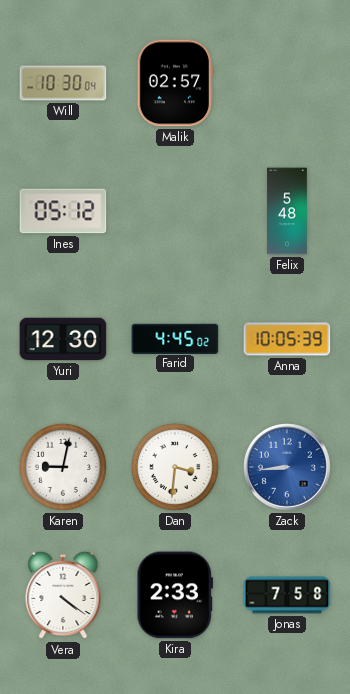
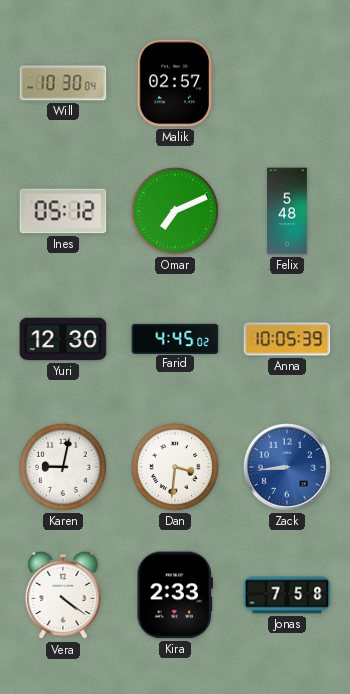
Omar: none -> 7:11
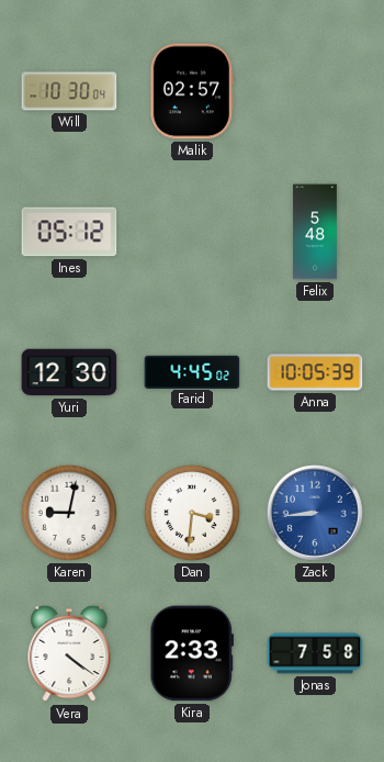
Omar: 7:11 -> none
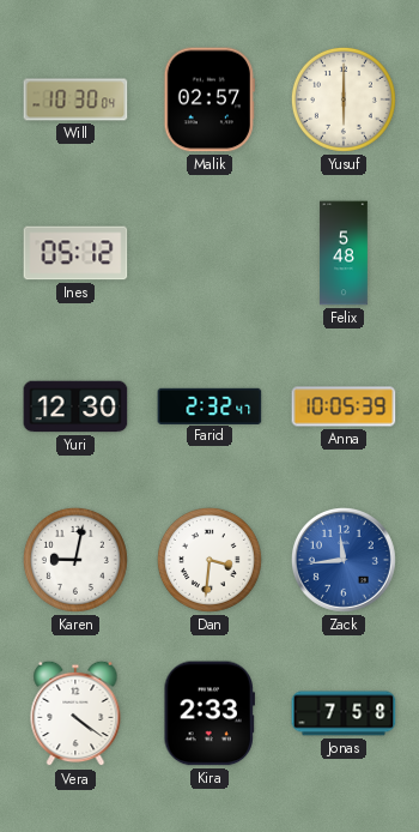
Yusuf: none -> 6:00
Farid: 4:45 -> 2:32
Zack: 8:44 -> 11:44
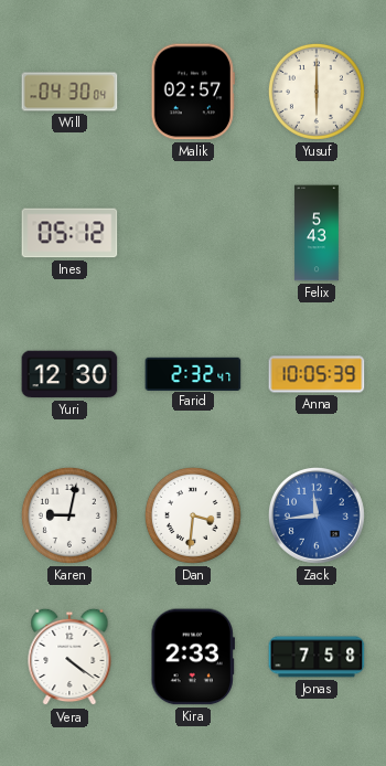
Will: 10:30 -> 04:30
Felix: 5:48 -> 5:43
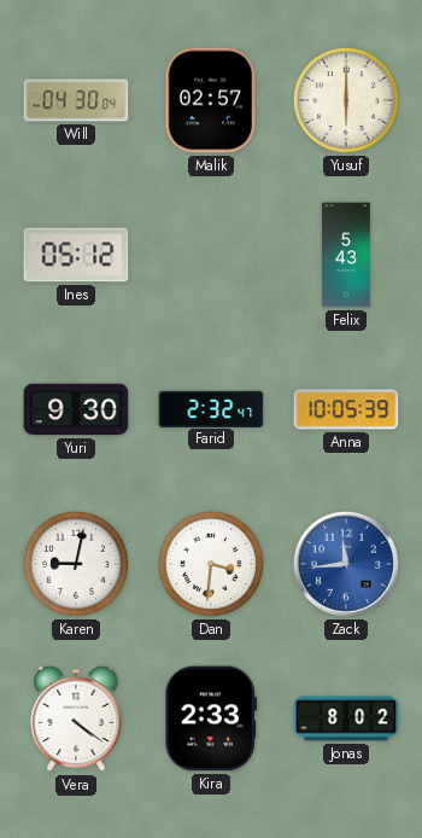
Yuri: 12:30 -> 9:30
Jonas: 7:58 -> 8:02
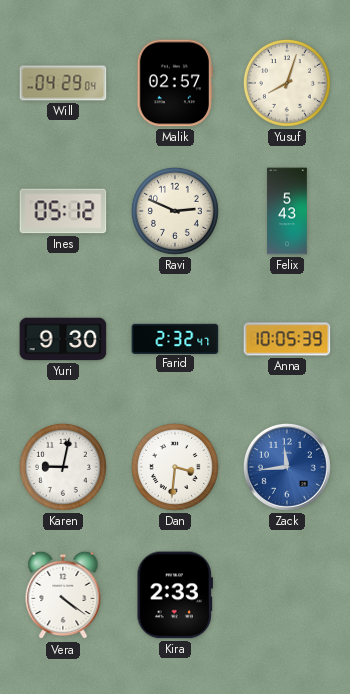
Will: 04:30 -> 04:29
Yusuf: 6:00 -> 8:03
Ravi: none -> 2:49
Jonas: 8:02 -> none
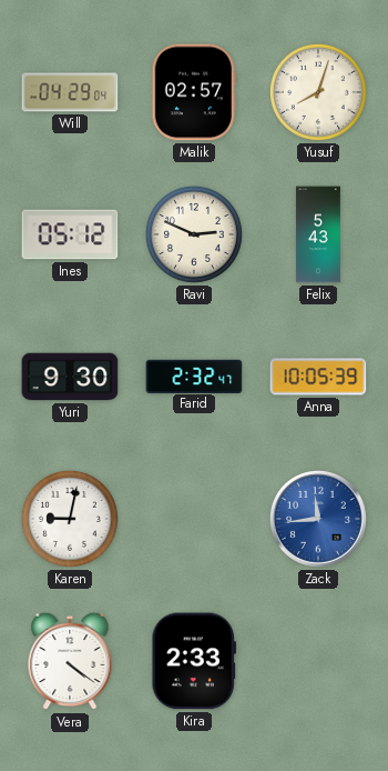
Dan: 3:31 -> none
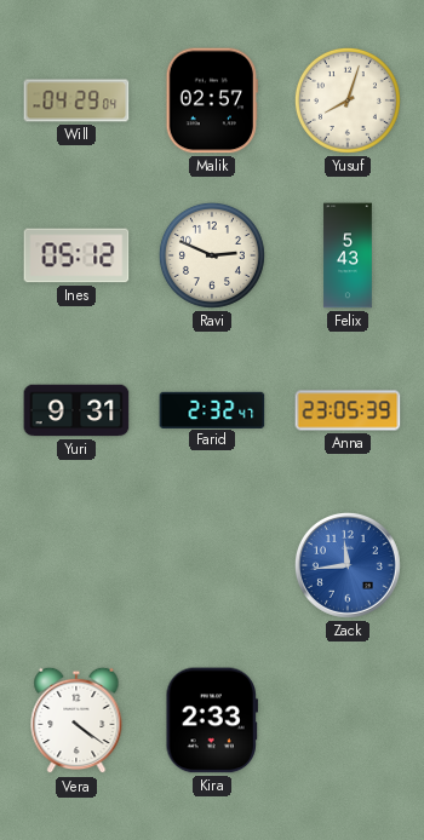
Yuri: 9:30 -> 9:31
Anna: 10:05 -> 23:05
Karen: 9:02 -> none
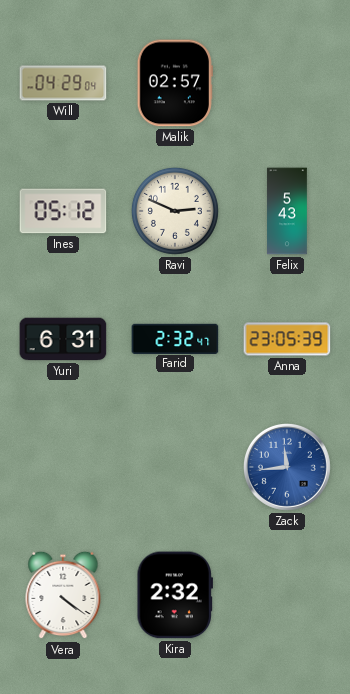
Yusuf: 8:03 -> none
Yuri: 9:31 -> 6:31
Kira: 2:33 -> 2:32
